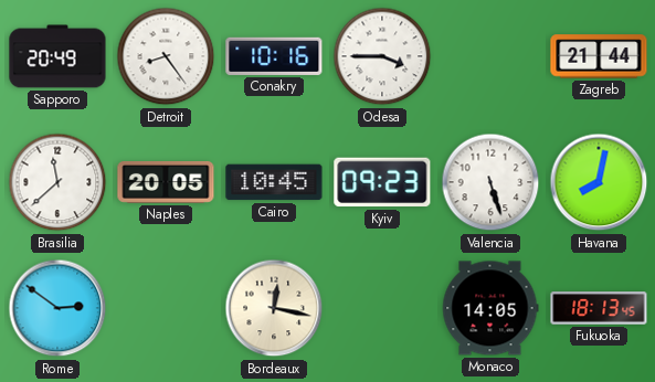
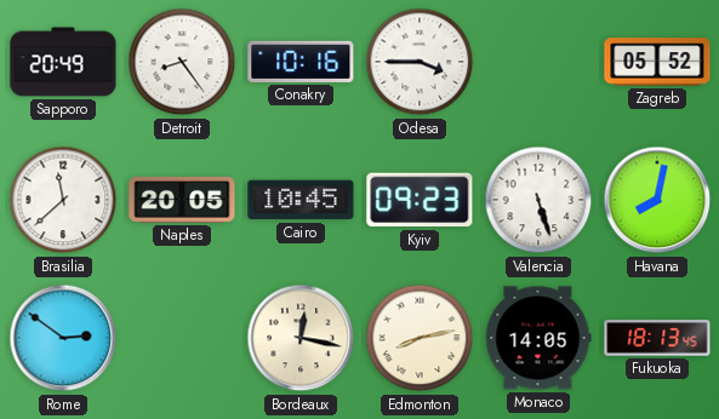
Zagreb: 21:44 -> 05:52
Edmonton: none -> 8:13
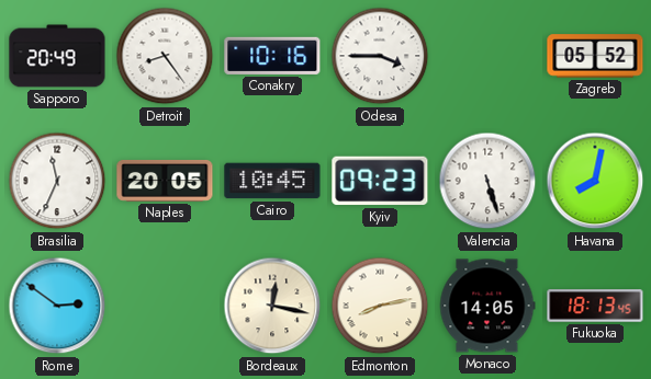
Brasilia: 11:38 -> 11:34
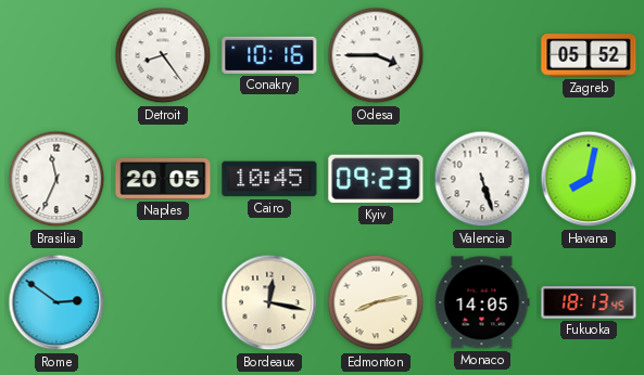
Sapporo: 20:49 -> none
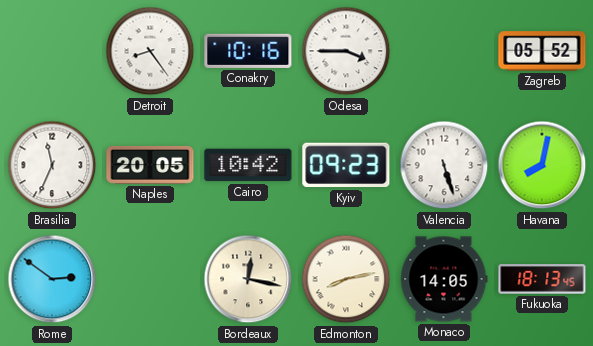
Cairo: 10:45 -> 10:42
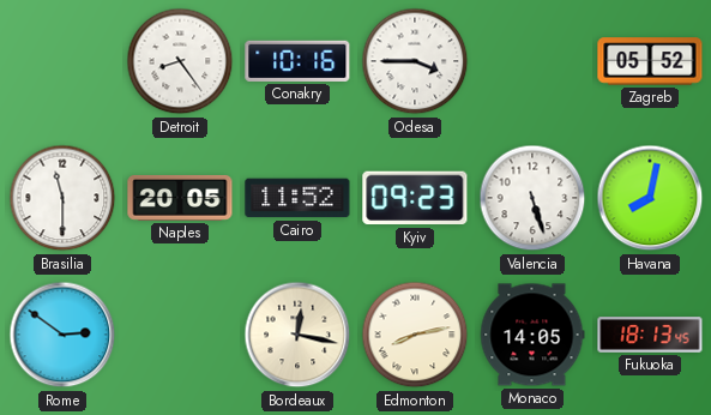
Brasilia: 11:34 -> 11:30
Cairo: 10:42 -> 11:52
